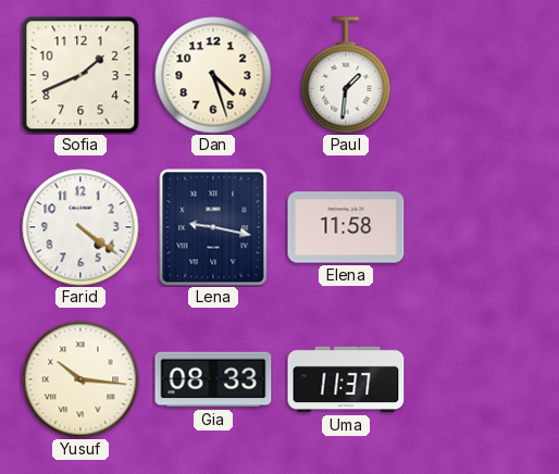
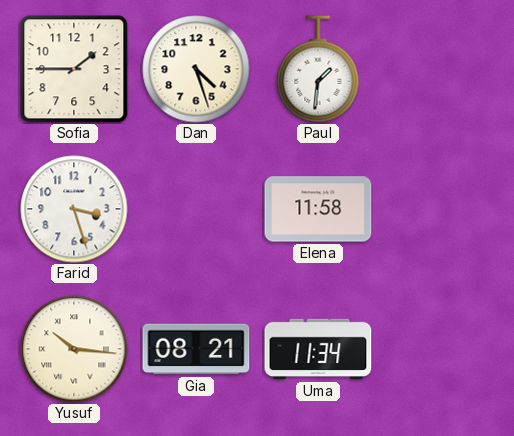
Sofia: 1:41 -> 1:45
Farid: 4:21 -> 3:27
Lena: 9:17 -> none
Gia: 08:33 -> 08:21
Uma: 11:37 -> 11:34
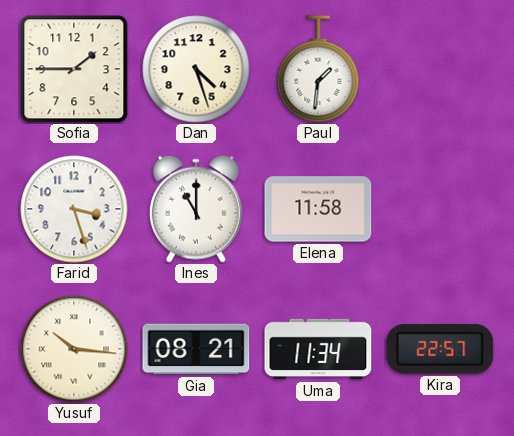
Ines: none -> 11:00
Kira: none -> 22:57
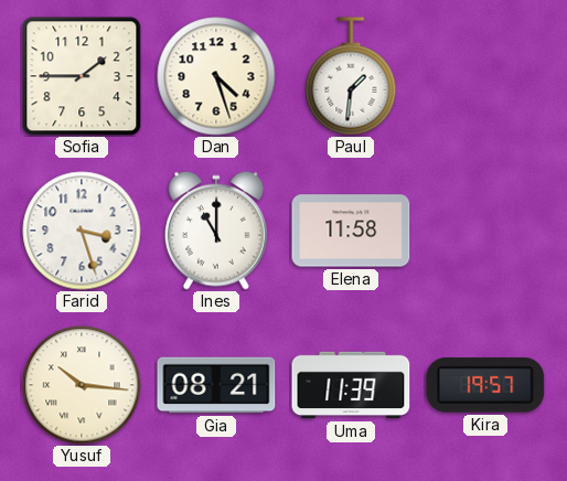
Uma: 11:34 -> 11:39
Kira: 22:57 -> 19:57
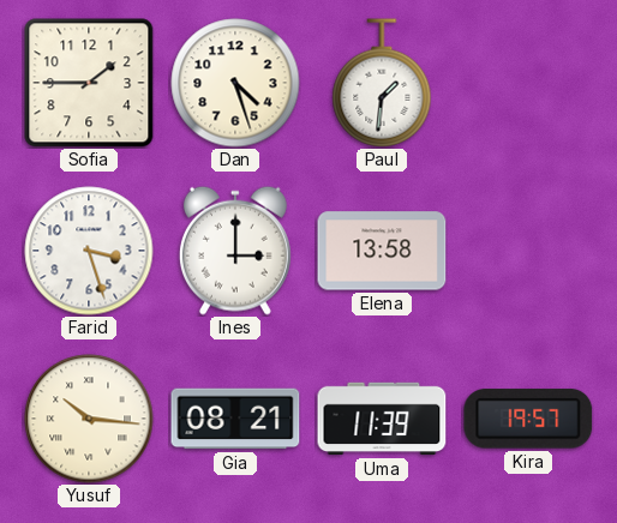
Ines: 11:00 -> 3:00
Elena: 11:58 -> 13:58
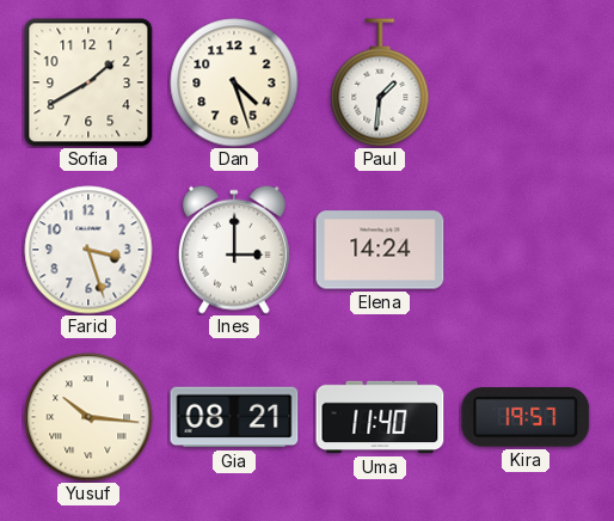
Sofia: 1:45 -> 1:40
Elena: 13:58 -> 14:24
Uma: 11:39 -> 11:40
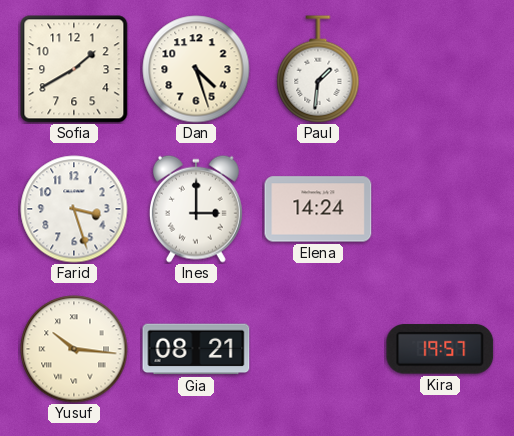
Uma: 11:40 -> none
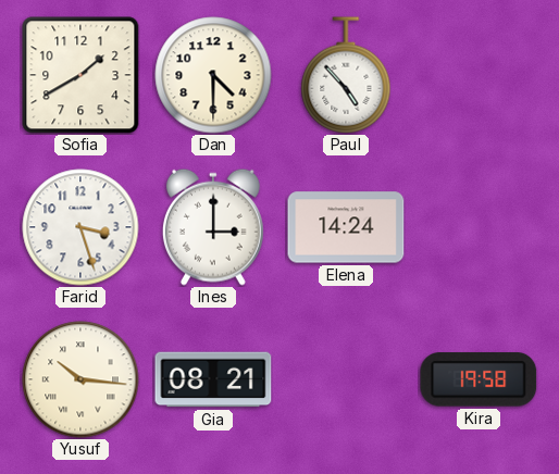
Dan: 4:27 -> 4:30
Paul: 1:31 -> 4:53
Kira: 19:57 -> 19:58
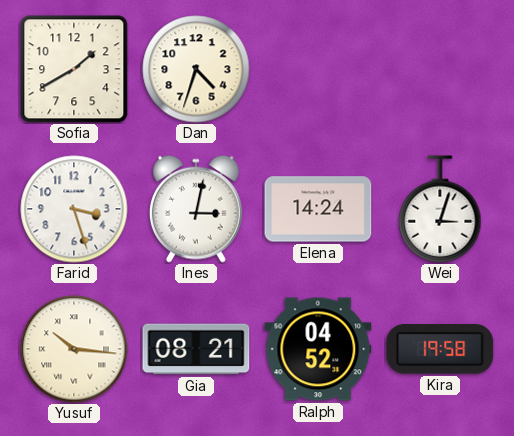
Dan: 4:30 -> 4:33
Paul: 4:53 -> none
Ines: 3:00 -> 3:02
Wei: none -> 3:03
Ralph: none -> 04:52
